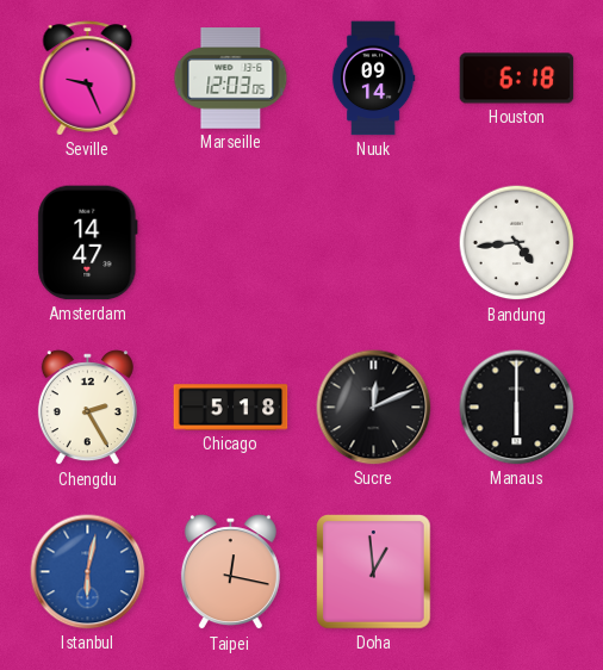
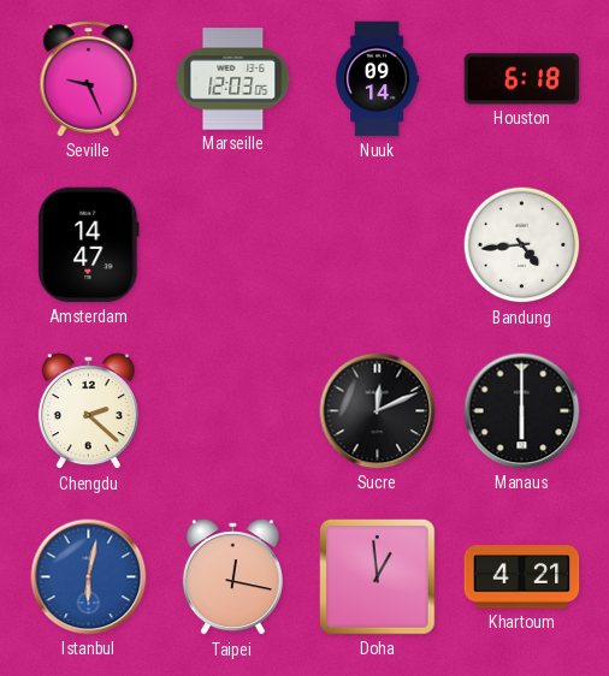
Chengdu: 2:25 -> 2:22
Chicago: 5:18 -> none
Khartoum: none -> 4:21
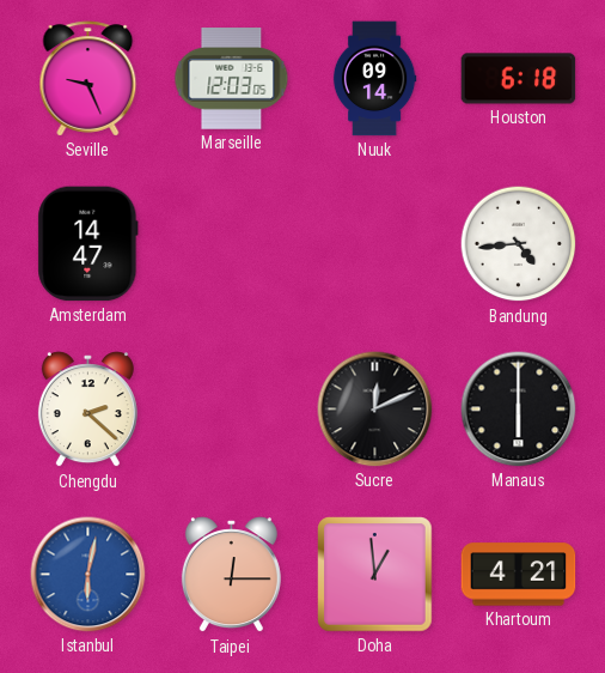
Taipei: 12:17 -> 12:15
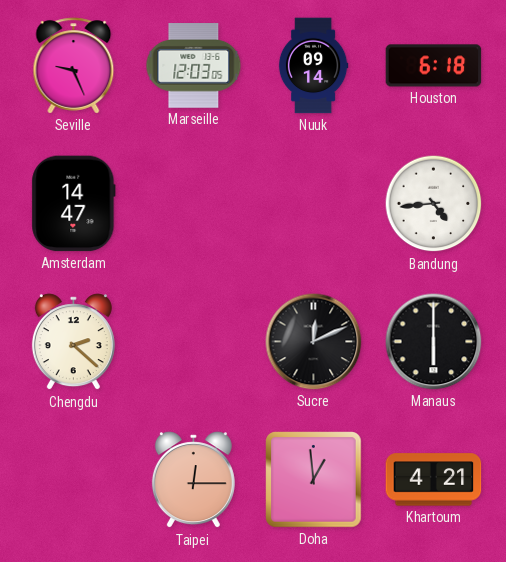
Istanbul: 6:02 -> none
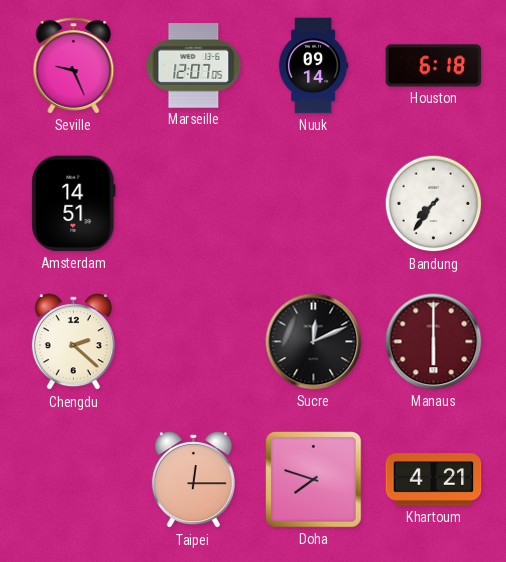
Marseille: 12:03 -> 12:07
Amsterdam: 14:47 -> 14:51
Bandung: 4:44 -> 7:36
Manaus dial: black -> burgundy
Doha: 12:59 -> 7:48
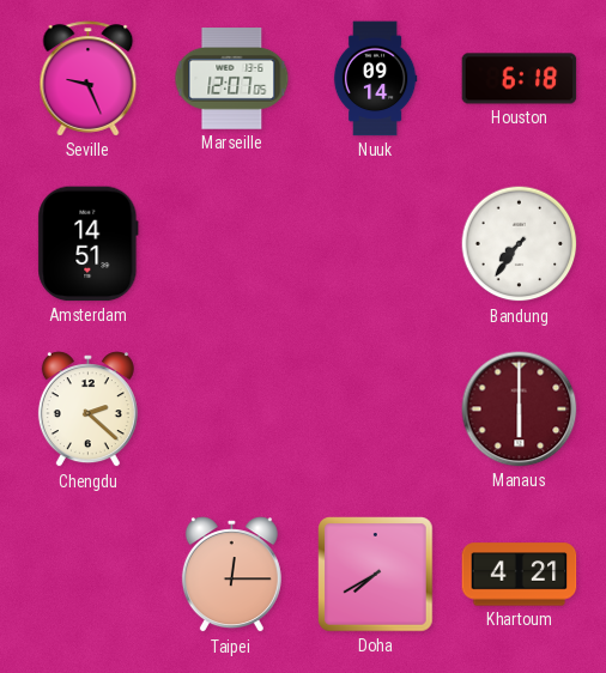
Sucre: 12:11 -> none
Doha: 7:48 -> 7:40
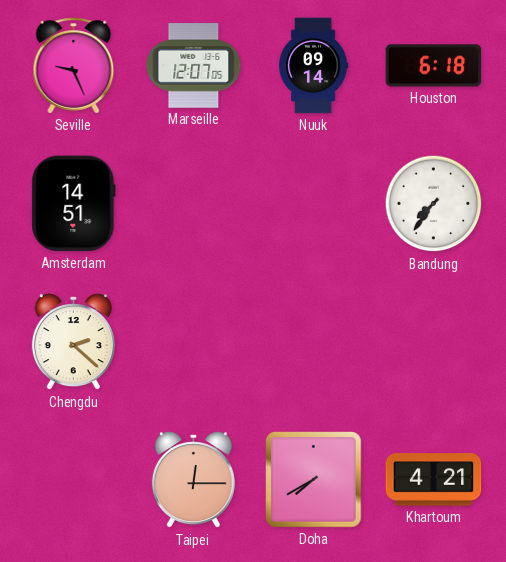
Manaus: 6:00 -> none
